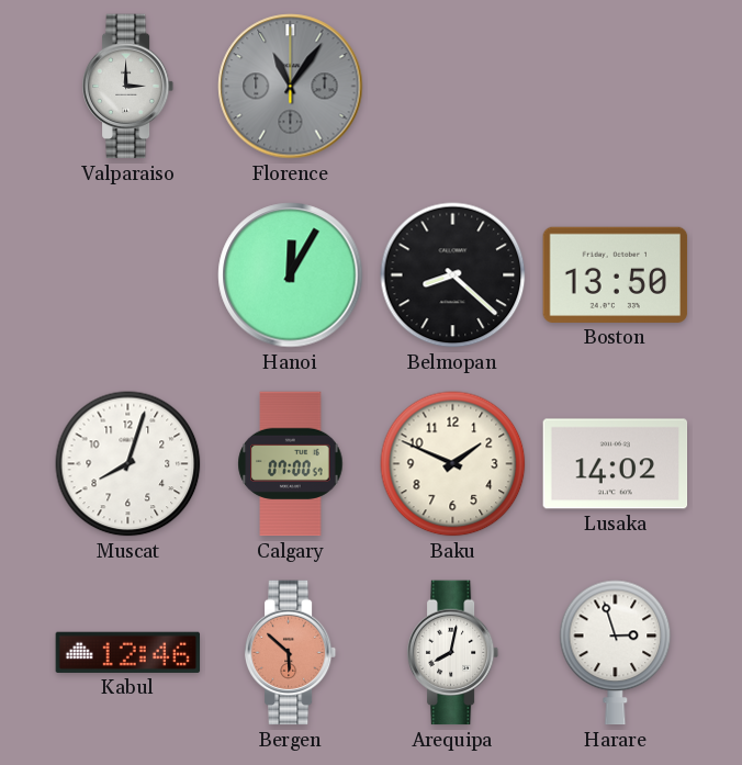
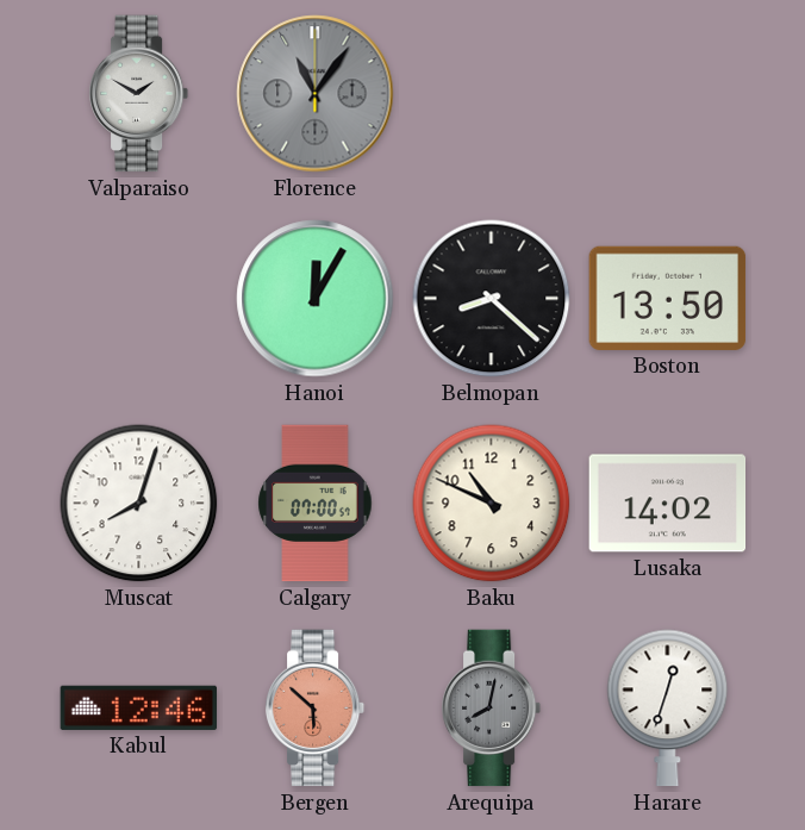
Valparaiso: 3:00 -> 1:50
Baku: 1:49 -> 10:49
Arequipa dial: white -> grey
Harare: 2:57 -> 12:33
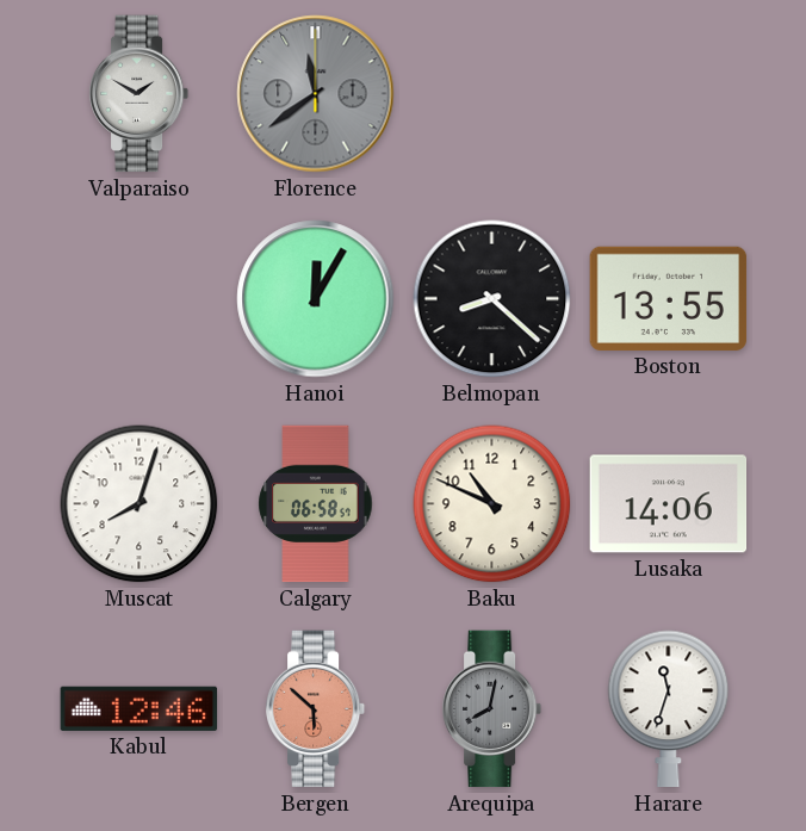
Florence: 11:06 -> 11:39
Boston: 13:50 -> 13:55
Calgary: 07:00 -> 06:58
Lusaka: 14:02 -> 14:06
Harare: 12:33 -> 11:33
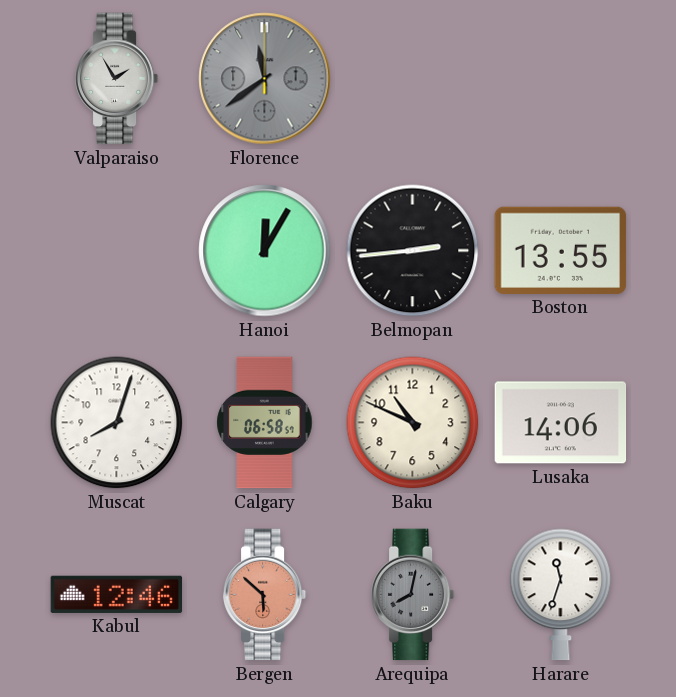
Valparaiso: 1:50 -> 1:55
Belmopan: 8:22 -> 2:44
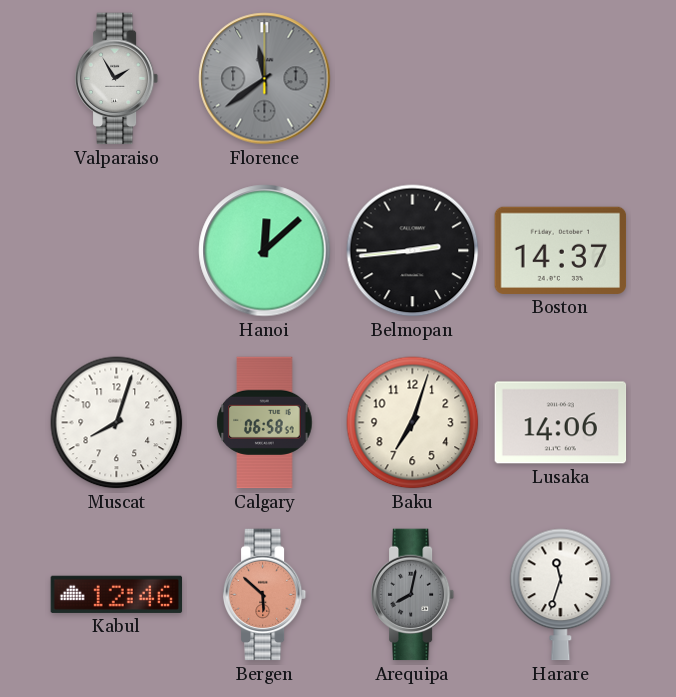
Hanoi: 12:05 -> 12:08
Boston: 13:55 -> 14:37
Baku: 10:49 -> 7:03
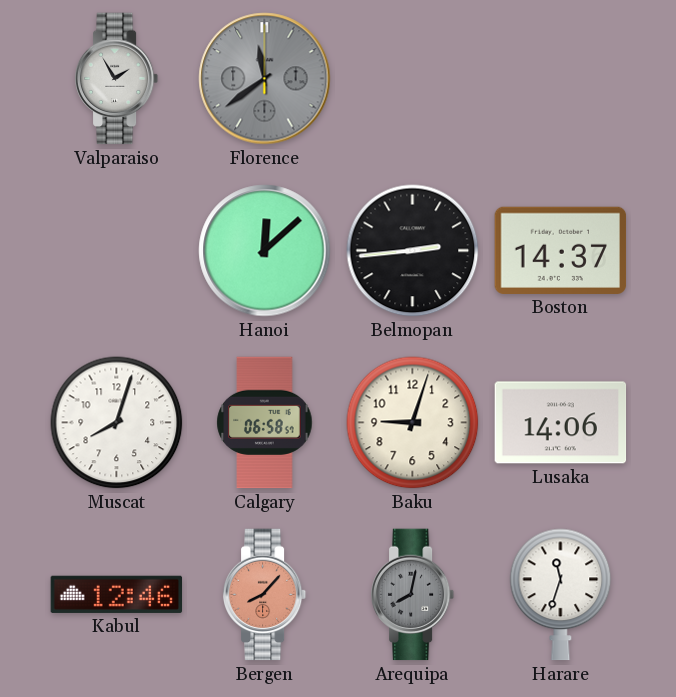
Baku: 7:03 -> 9:03
Bergen: 5:52 -> 8:07
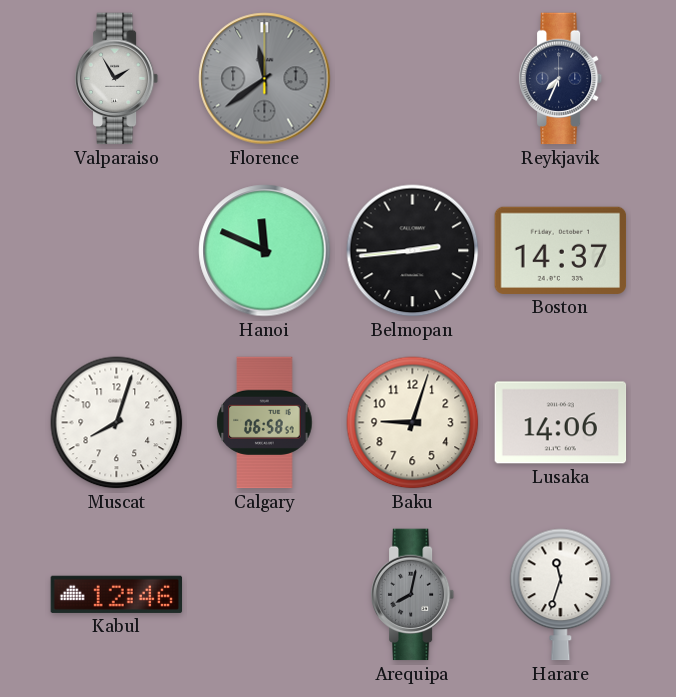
Reykjavik: none -> 7:34
Hanoi: 12:08 -> 11:49
Bergen: 8:07 -> none
